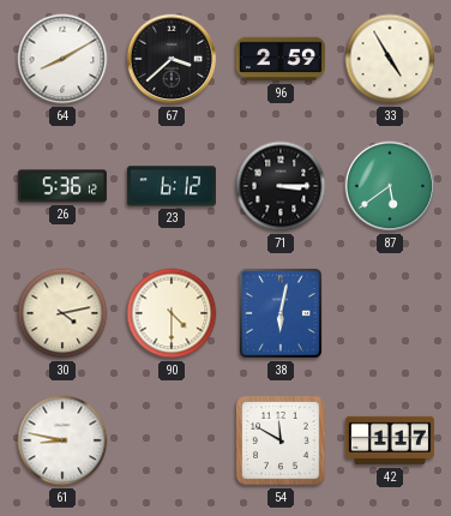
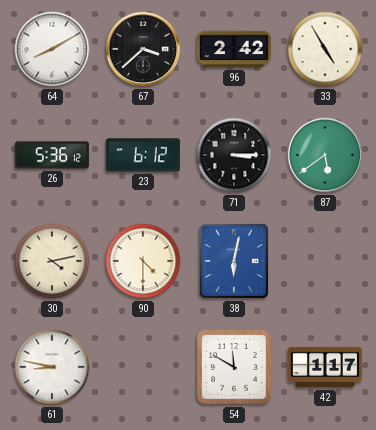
96: 2:59 -> 2:42
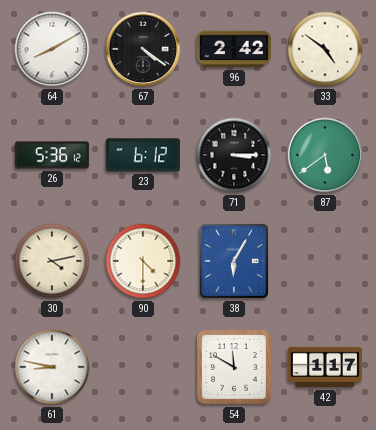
67: 3:38 -> 4:21
33: 4:55 -> 4:51
38: 6:02 -> 6:05
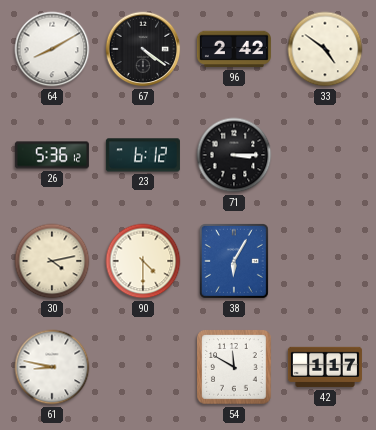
87: 5:39 -> none
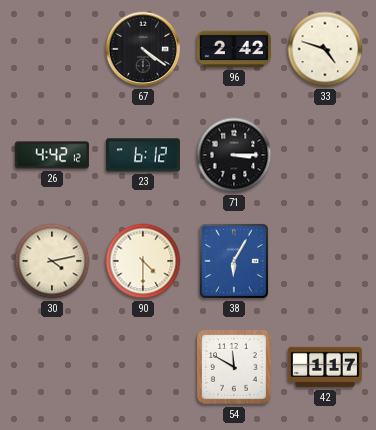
64: 8:10 -> none
33: 4:51 -> 4:48
26: 5:36 -> 4:42
61: 8:47 -> none
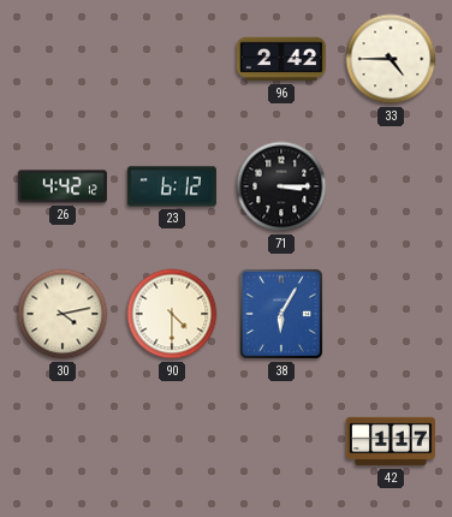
67: 4:21 -> none
33: 4:48 -> 4:45
54: 11:50 -> none
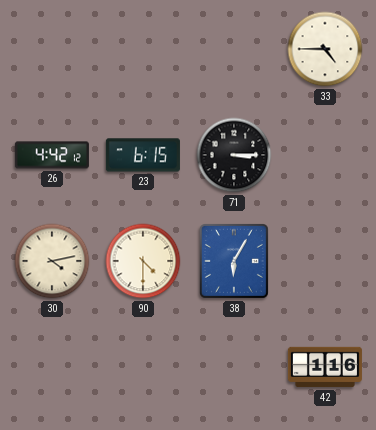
96: 2:42 -> none
23: 6:12 -> 6:15
42: 1:17 -> 1:16
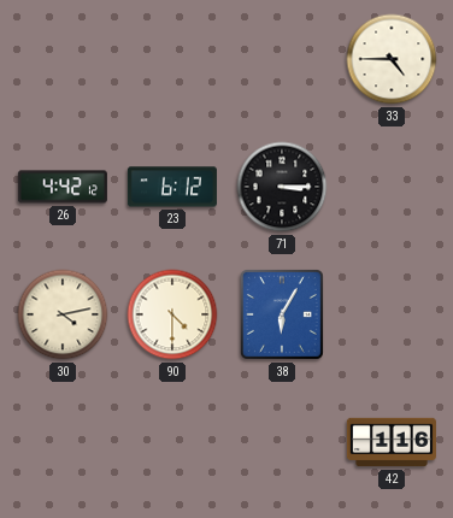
23: 6:15 -> 6:12
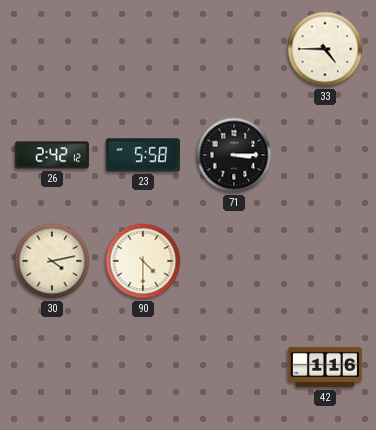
26: 4:42 -> 2:42
23: 6:12 -> 5:58
38: 6:05 -> none
